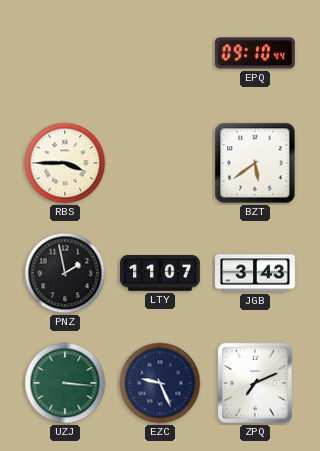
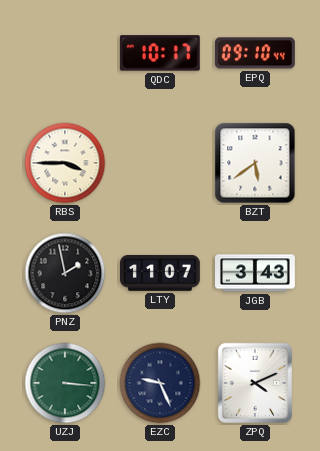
QDC: none -> 10:17
ZPQ: 7:11 -> 4:11
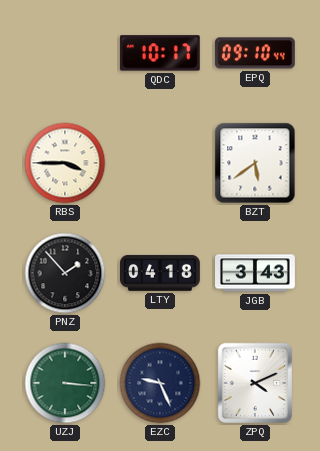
PNZ: 1:58 -> 1:53
LTY: 11:07 -> 04:18
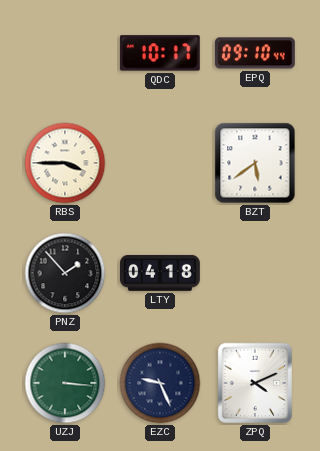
JGB: 3:43 -> none
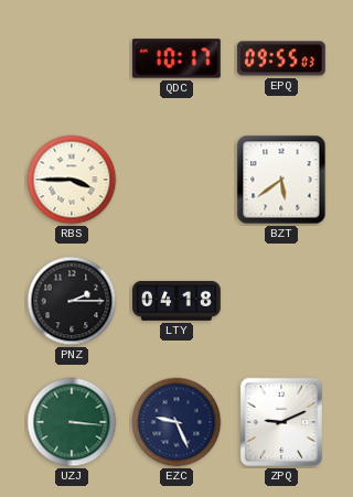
EPQ: 09:10 -> 09:55
PNZ: 1:53 -> 2:15
ZPQ: 4:11 -> 9:11
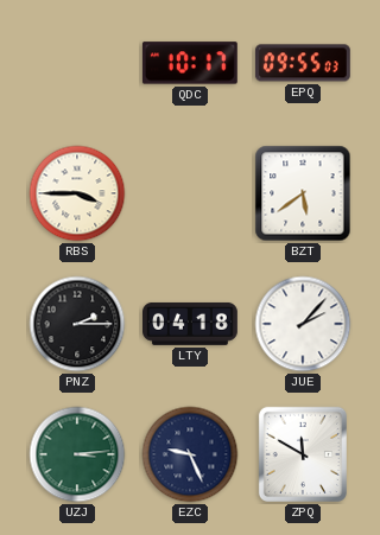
JUE: none -> 2:07
UZJ: 3:16 -> 3:14
ZPQ: 9:11 -> 11:50
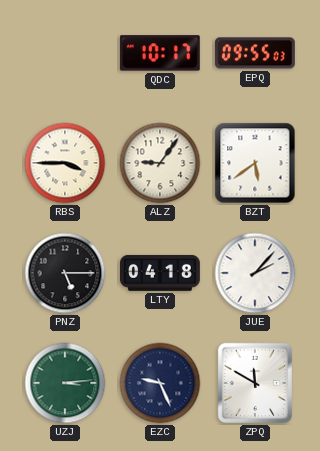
ALZ: none -> 9:06
PNZ: 2:15 -> 5:15
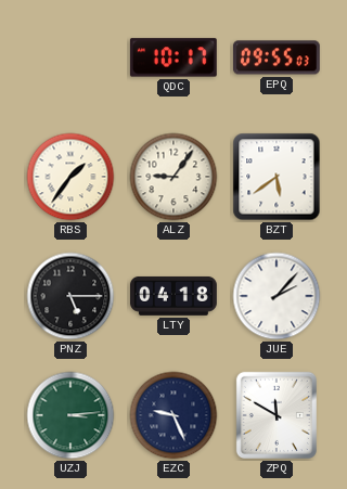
RBS: 3:45 -> 1:36
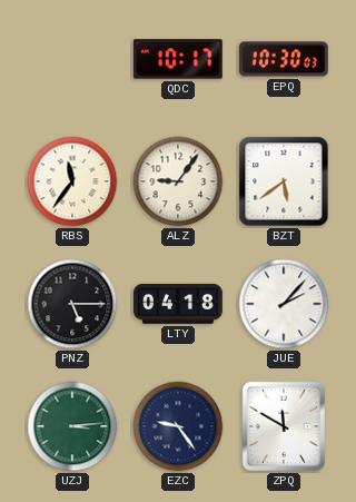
EPQ: 09:55 -> 10:30
RBS: 1:36 -> 11:36
EZC: 9:26 -> 9:24
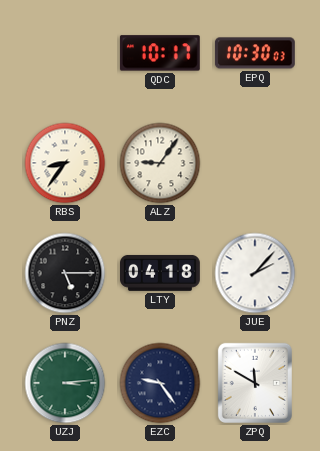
RBS: 11:36 -> 8:36
BZT: 5:39 -> none
